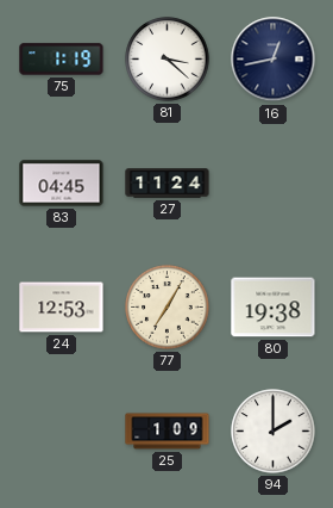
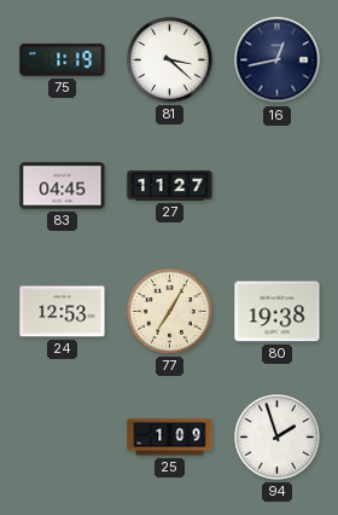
27: 11:24 -> 11:27
94: 2:00 -> 1:57
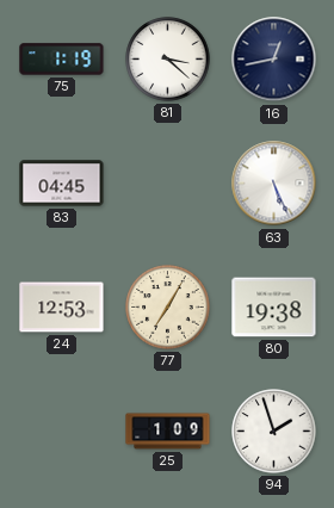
27: 11:27 -> none
63: none -> 5:26
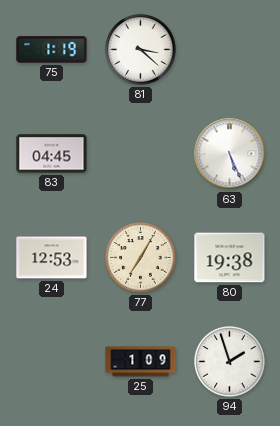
16: 12:43 -> none
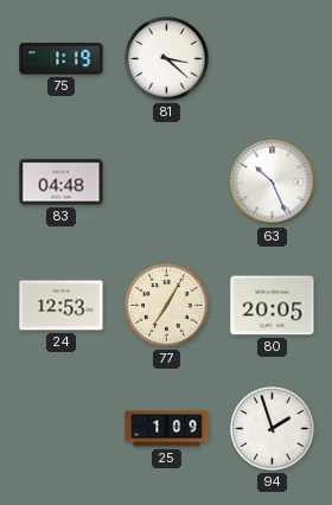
83: 04:45 -> 04:48
63: 5:26 -> 10:26
80: 19:38 -> 20:05
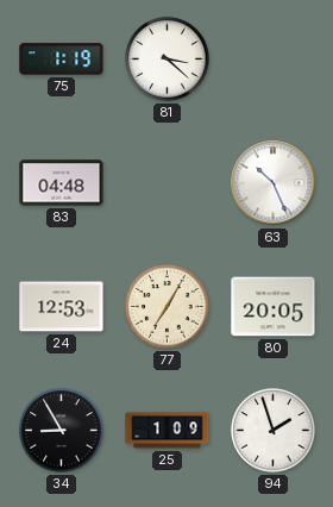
34: none -> 8:55
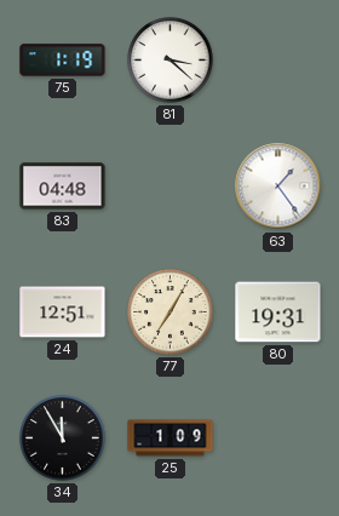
63: 10:26 -> 1:24
24: 12:53 -> 12:51
80: 20:05 -> 19:31
34: 8:55 -> 11:55
94: 1:57 -> none
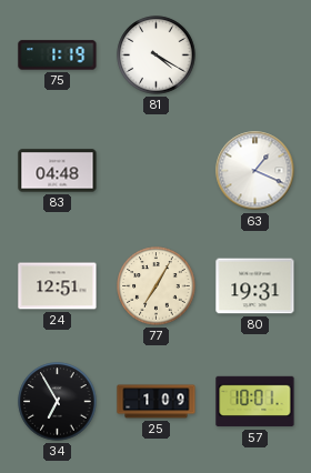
81: 3:22 -> 4:20
63: 1:24 -> 1:19
34: 11:55 -> 6:55
57: none -> 10:01
